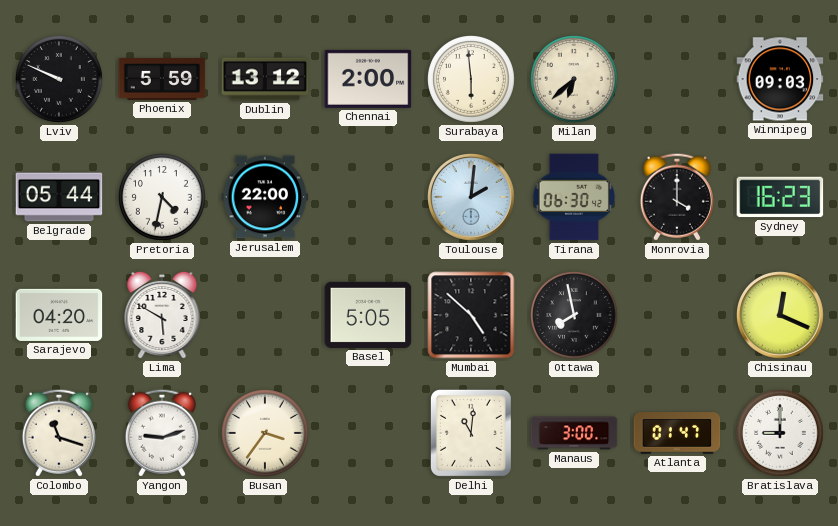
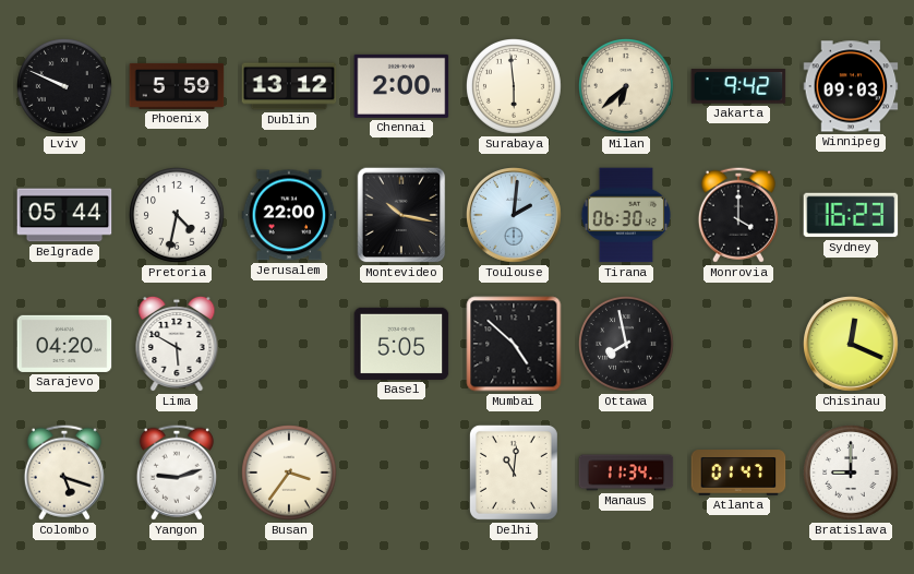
Jakarta: none -> 9:42
Montevideo: none -> 10:17
Colombo: 11:18 -> 5:18
Manaus: 3:00 -> 11:34
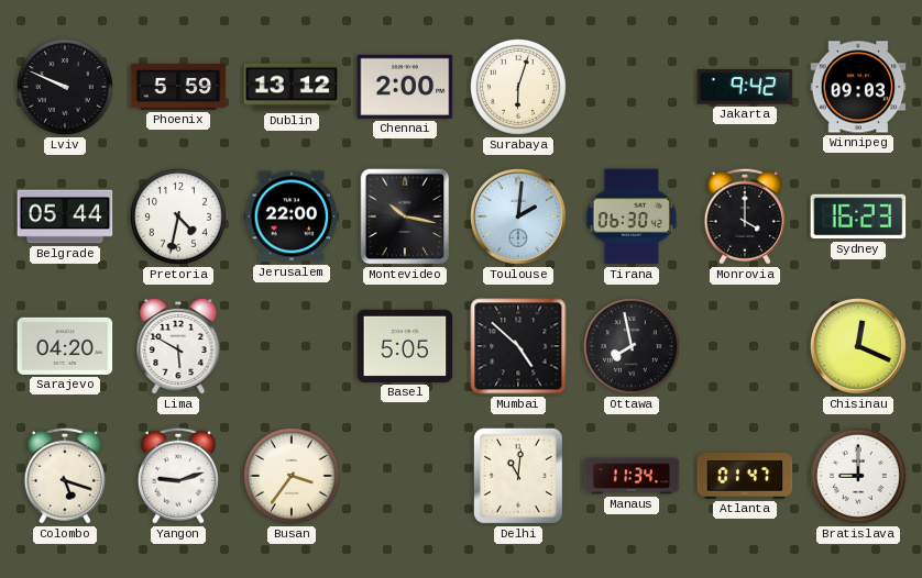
Surabaya: 5:59 -> 6:03
Milan: 6:38 -> none
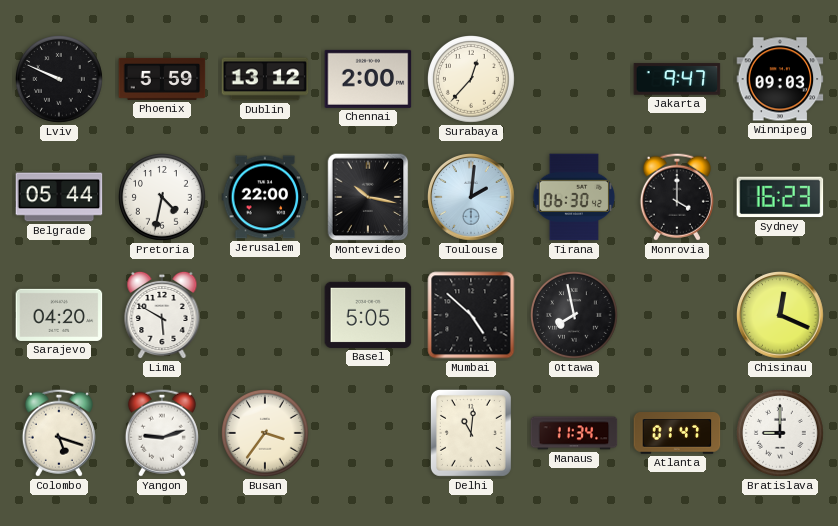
Surabaya: 6:03 -> 12:37
Jakarta: 9:42 -> 9:47
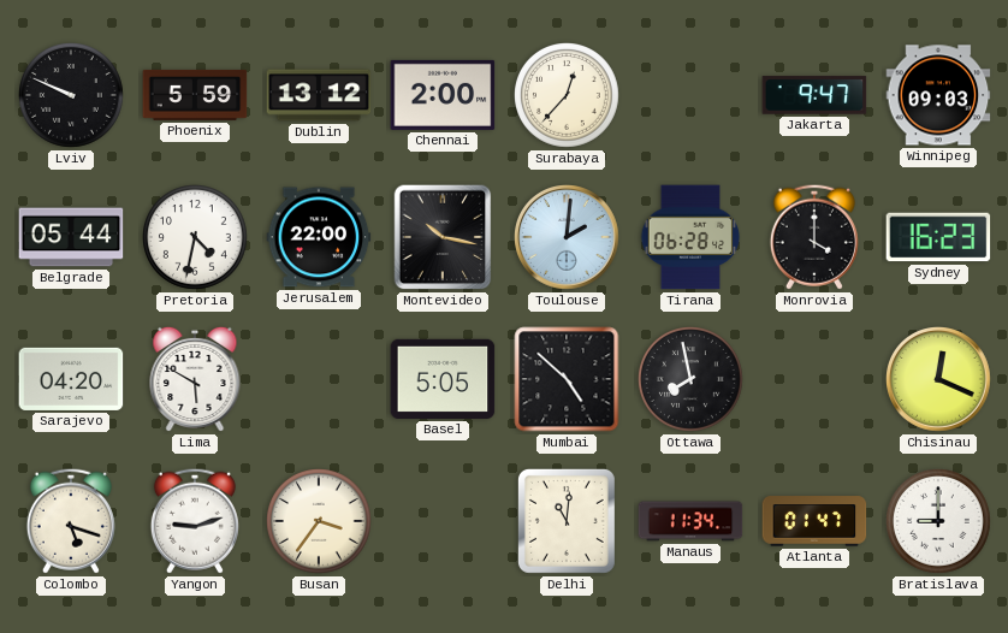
Tirana: 06:30 -> 06:28
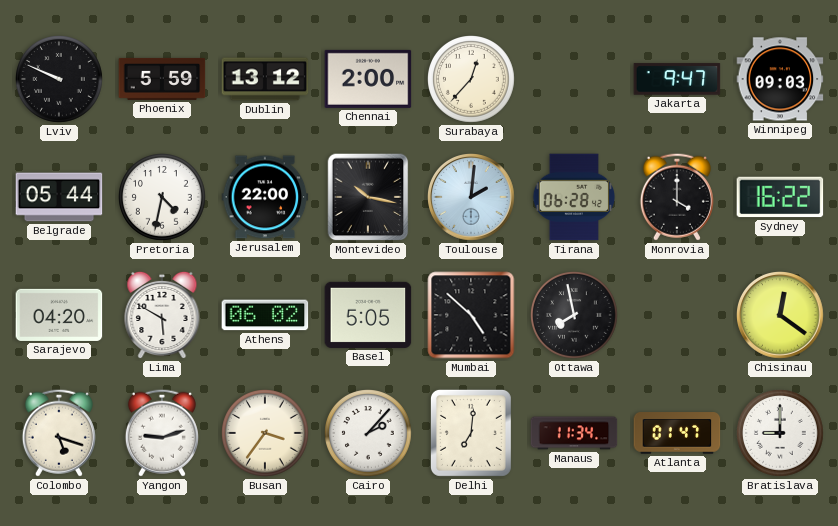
Sydney: 16:23 -> 16:22
Athens: none -> 06:02
Chisinau: 12:19 -> 12:21
Cairo: none -> 2:07
Delhi: 11:01 -> 7:01
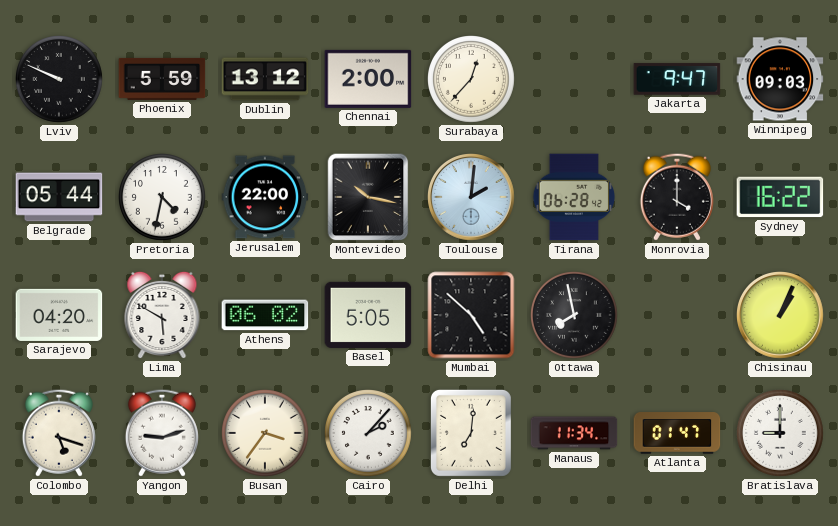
Chisinau: 12:21 -> 1:04
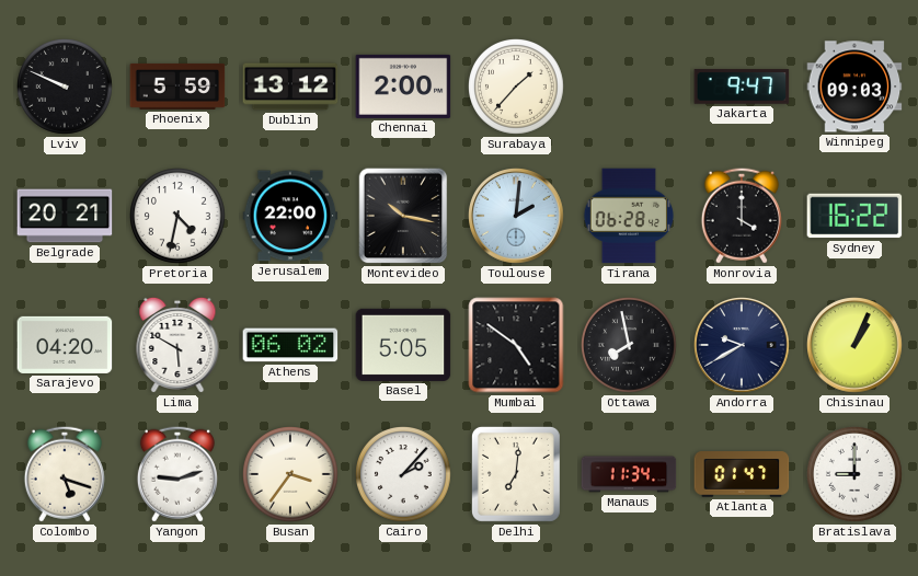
Surabaya: 12:37 -> 1:37
Belgrade: 05:44 -> 20:21
Mumbai: 4:52 -> 4:51
Andorra: none -> 9:40
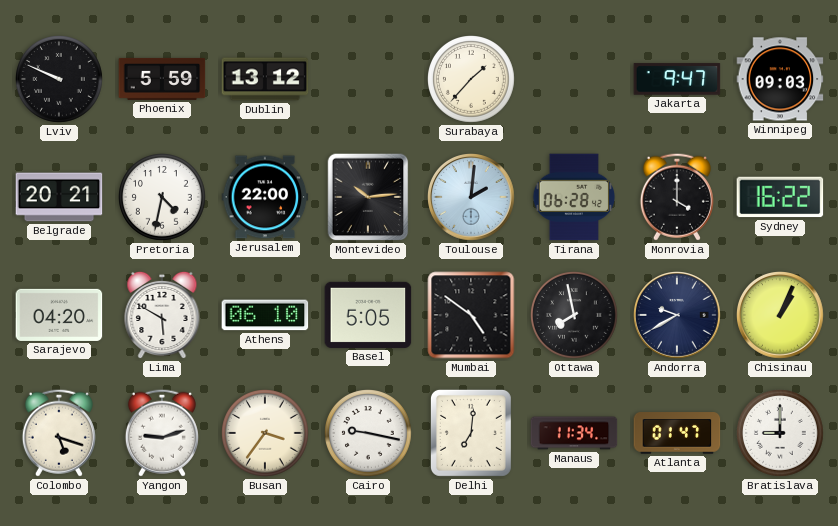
Chennai: 2:00 -> none
Montevideo: 10:17 -> 10:14
Athens: 06:02 -> 06:10
Cairo: 2:07 -> 9:17
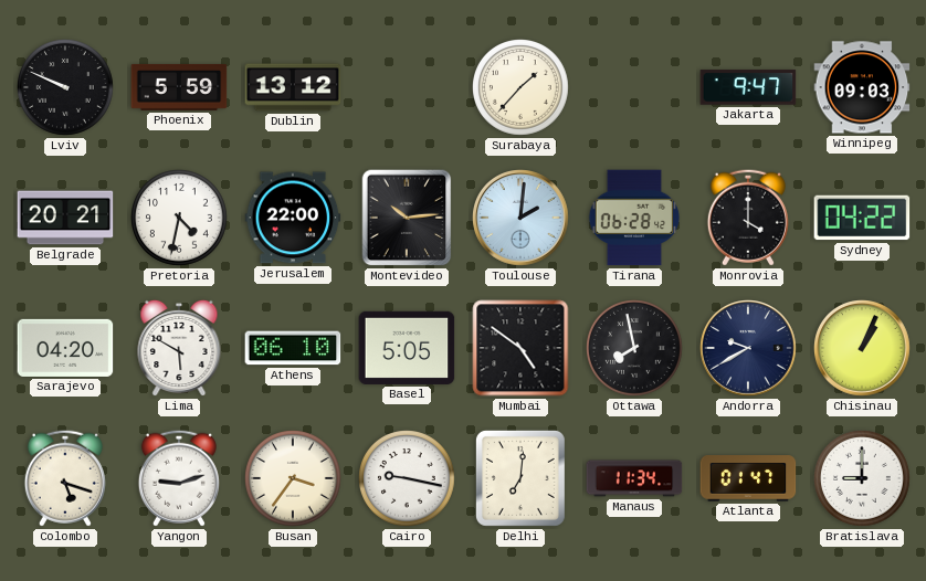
Sydney: 16:22 -> 04:22
